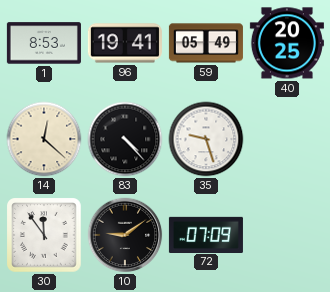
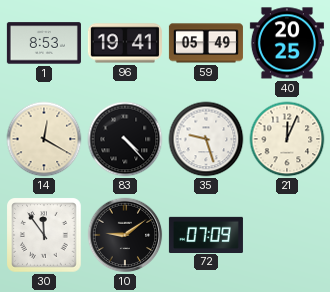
14: 12:22 -> 12:20
21: none -> 12:04
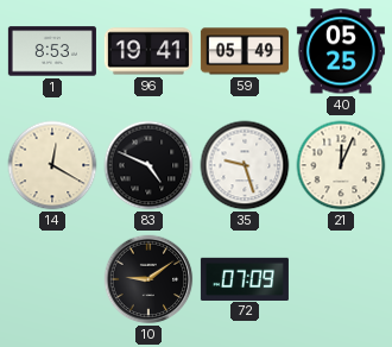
40: 20:25 -> 05:25
83: 4:23 -> 4:49
30: 11:54 -> none
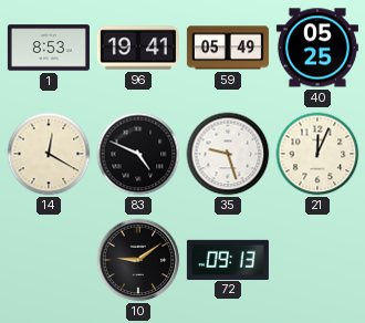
72: 07:09 -> 09:13
